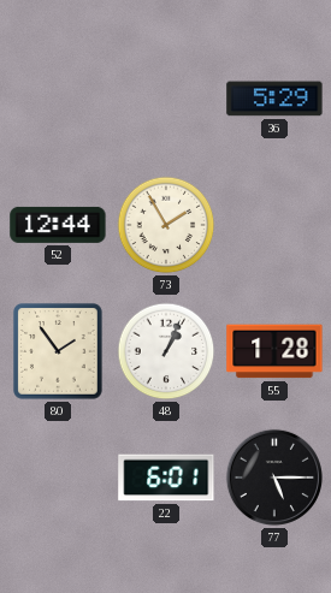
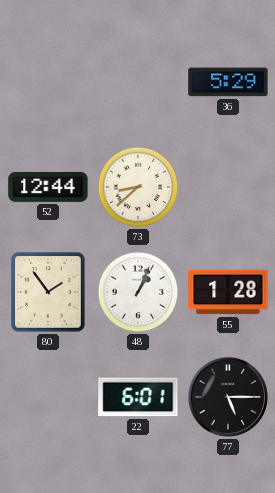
73: 1:55 -> 8:38
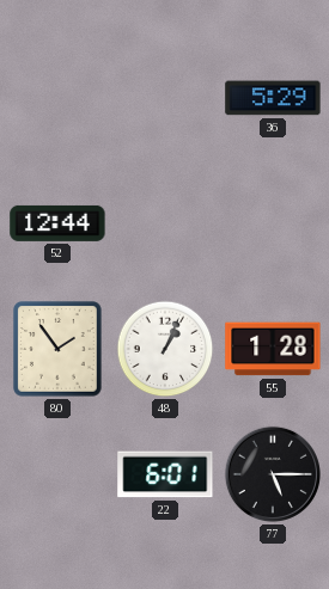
73: 8:38 -> none
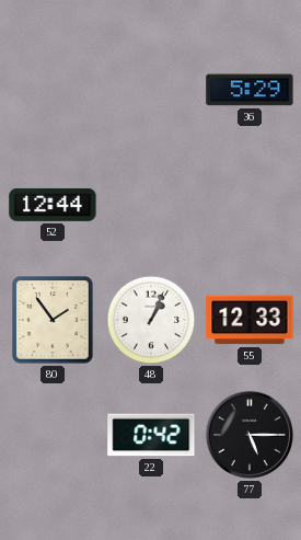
55: 1:28 -> 12:33
22: 6:01 -> 0:42
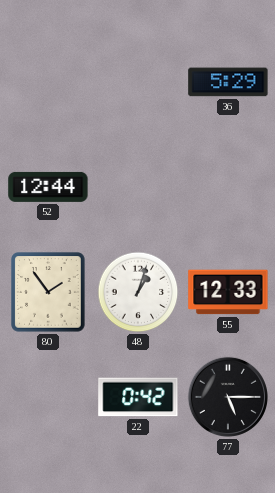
48: 1:04 -> 1:03
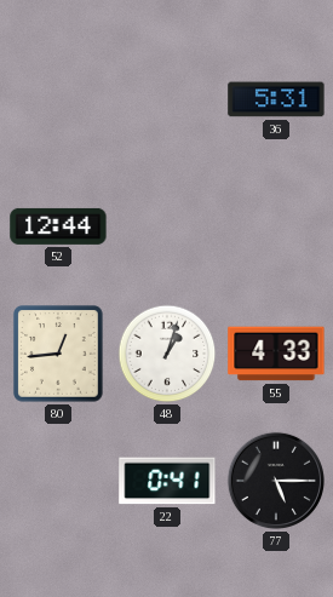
36: 5:29 -> 5:31
80: 1:54 -> 12:44
55: 12:33 -> 4:33
22: 0:42 -> 0:41
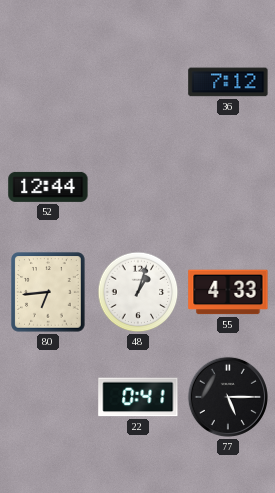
36: 5:31 -> 7:12
80: 12:44 -> 6:44
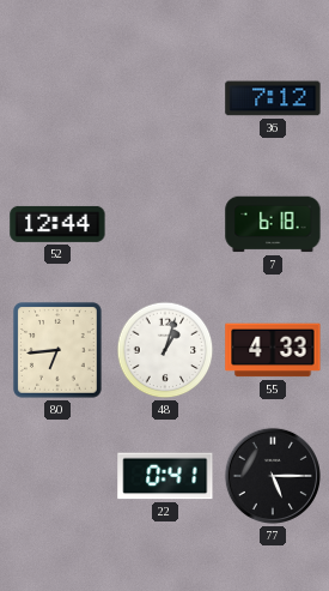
7: none -> 6:18
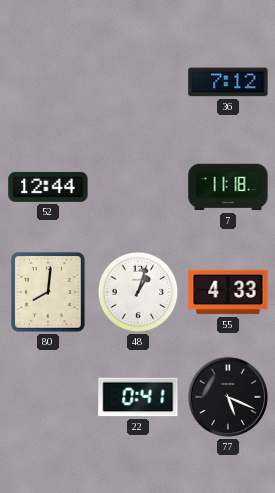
7: 6:18 -> 11:18
80: 6:44 -> 8:01
77: 5:15 -> 5:19
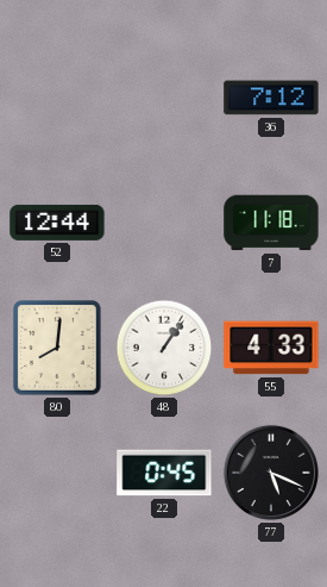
48: 1:03 -> 1:06
22: 0:41 -> 0:45
